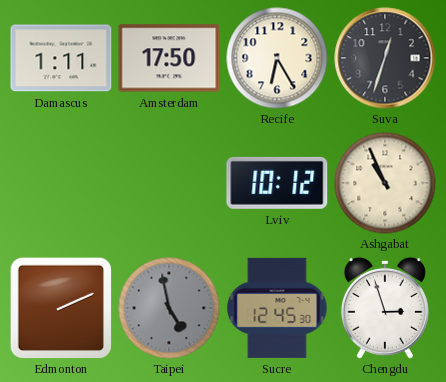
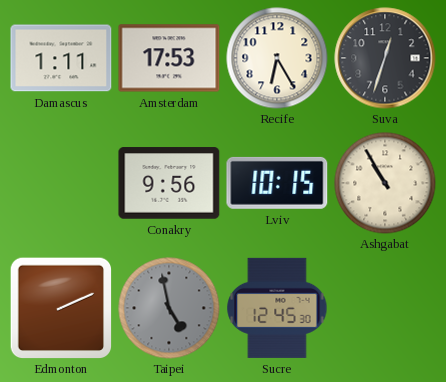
Amsterdam: 17:50 -> 17:53
Conakry: none -> 9:56
Lviv: 10:12 -> 10:15
Ashgabat: 10:56 -> 10:55
Chengdu: 2:57 -> none
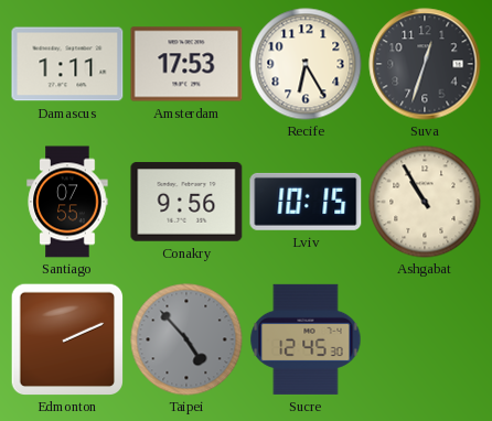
Santiago: none -> 07:55
Taipei: 4:58 -> 4:53
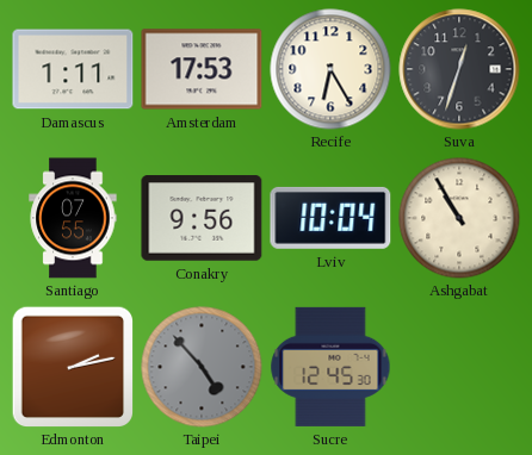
Lviv: 10:15 -> 10:04
Edmonton: 2:11 -> 2:13
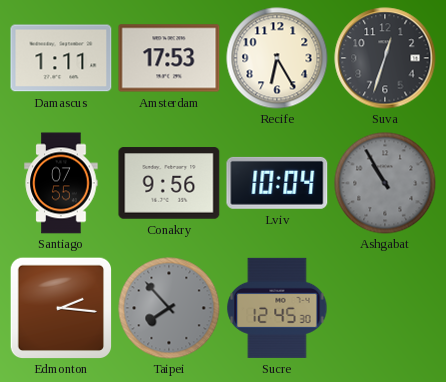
Ashgabat dial: cream -> grey
Edmonton: 2:13 -> 2:16
Taipei: 4:53 -> 7:53
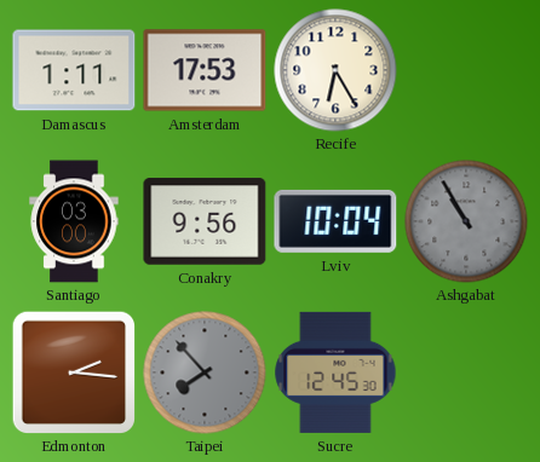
Suva: 12:33 -> none
Santiago: 07:55 -> 03:00
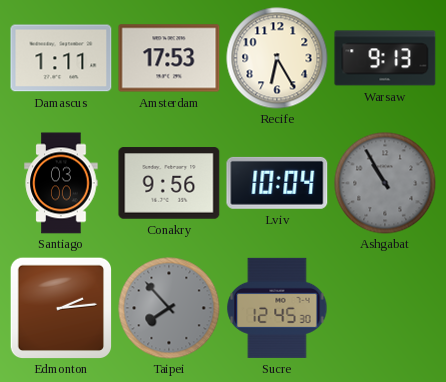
Warsaw: none -> 9:13
Edmonton: 2:16 -> 2:14
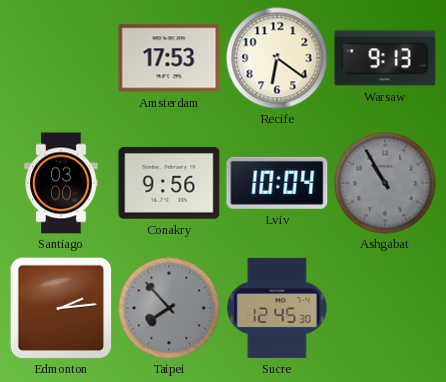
Damascus: 1:11 -> none
Recife: 6:25 -> 6:21
